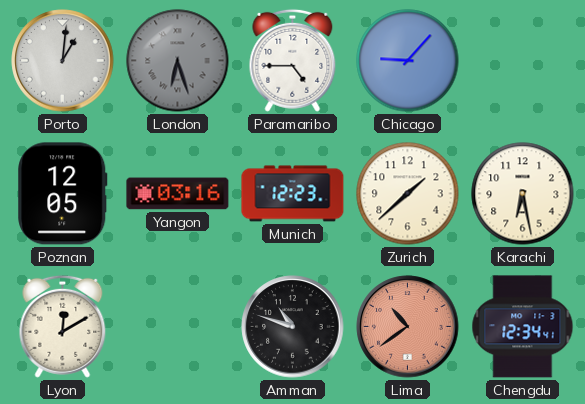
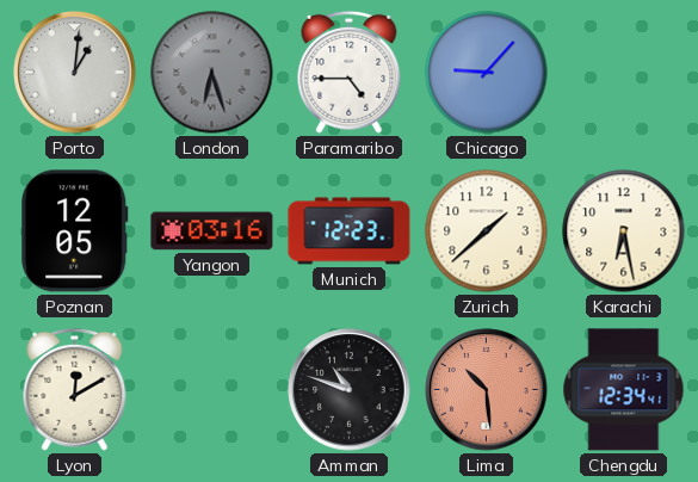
Lima: 10:39 -> 10:29
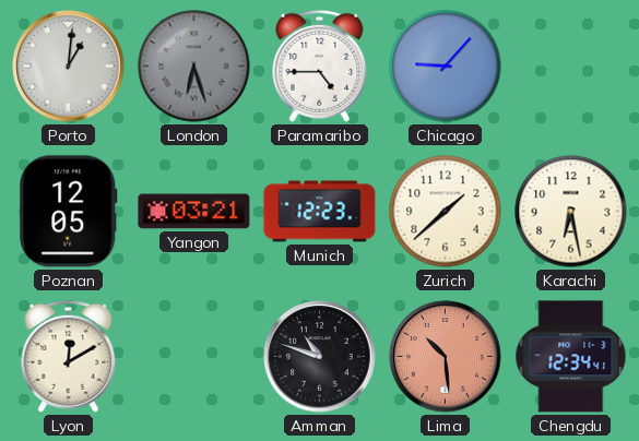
Yangon: 03:16 -> 03:21
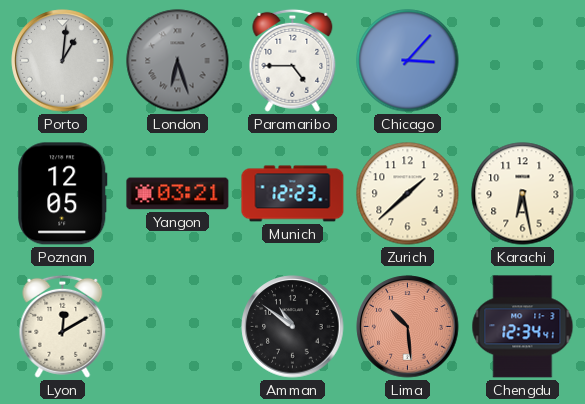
Chicago: 9:07 -> 3:07
Amman: 10:48 -> 10:51
